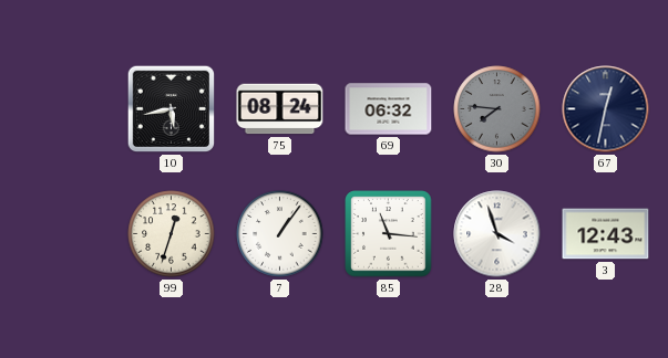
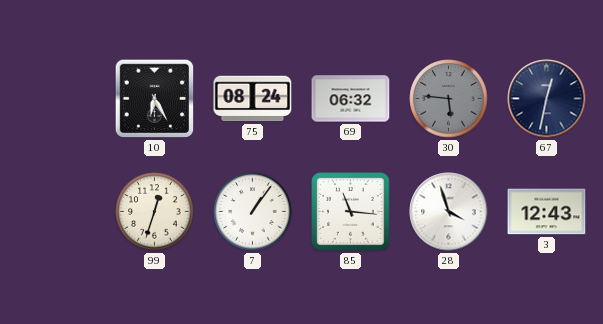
10: 5:43 -> 6:25
30: 7:46 -> 5:46
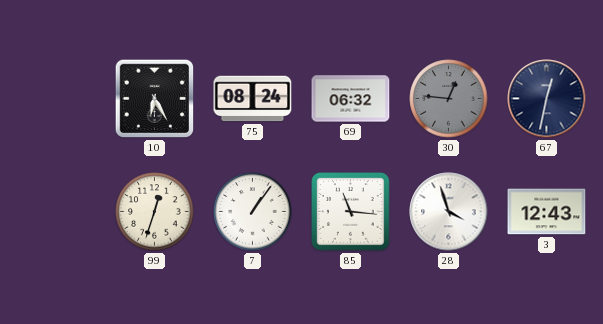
30: 5:46 -> 12:46
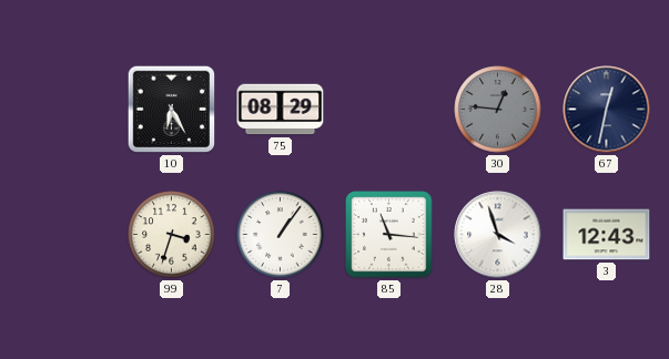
75: 08:24 -> 08:29
69: 06:32 -> none
99: 12:33 -> 3:33
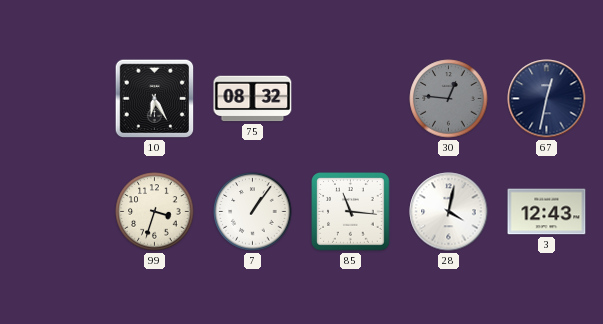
75: 08:29 -> 08:32
28: 3:57 -> 4:02
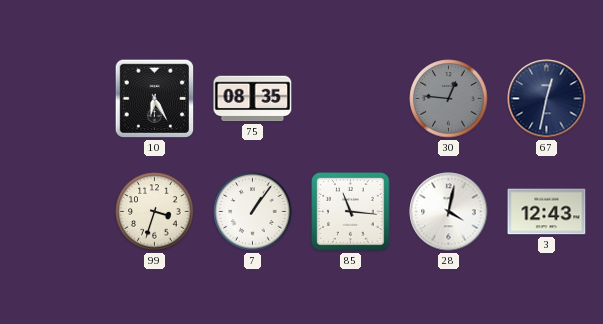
75: 08:32 -> 08:35
